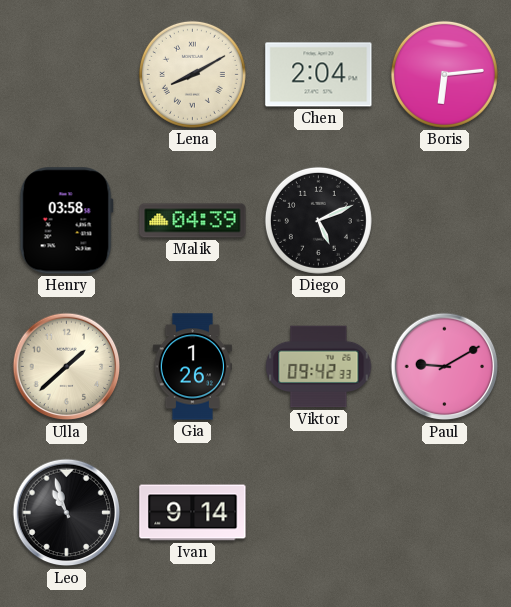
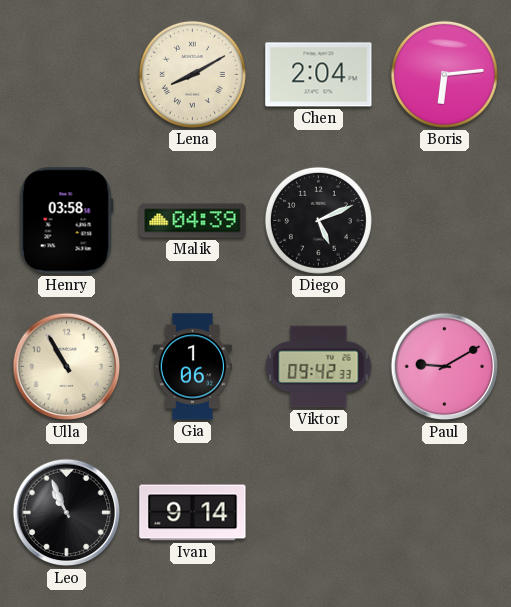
Ulla: 1:38 -> 10:55
Gia: 1:26 -> 1:06
Leo: 10:57 -> 10:56
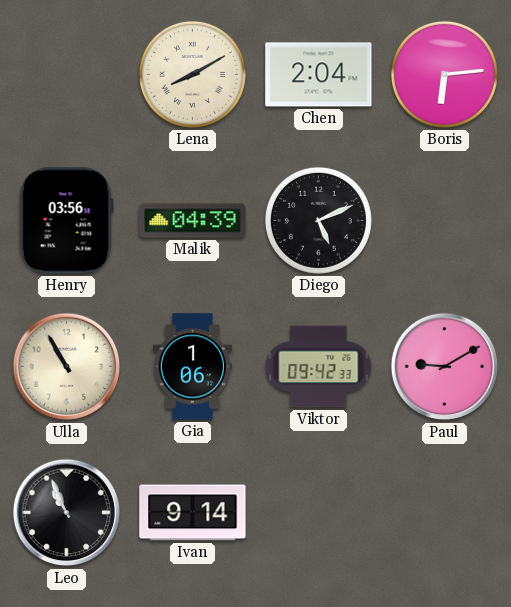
Henry: 03:58 -> 03:56
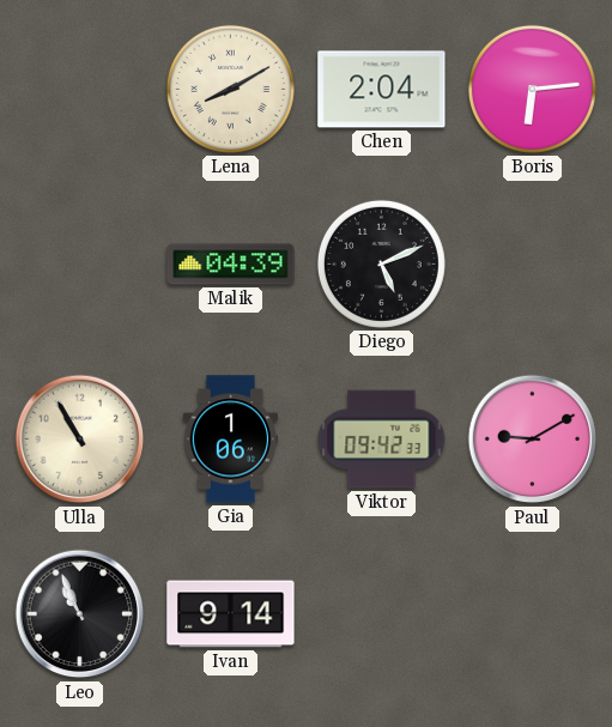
Henry: 03:56 -> none
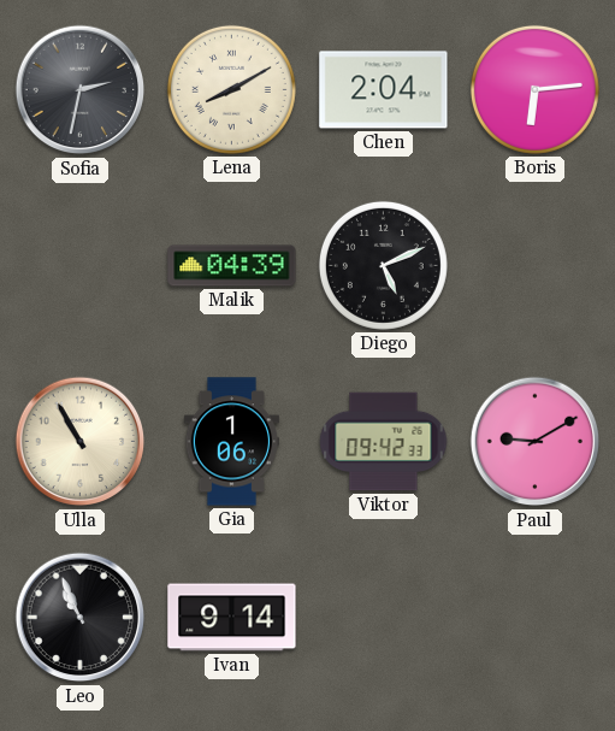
Sofia: none -> 2:32
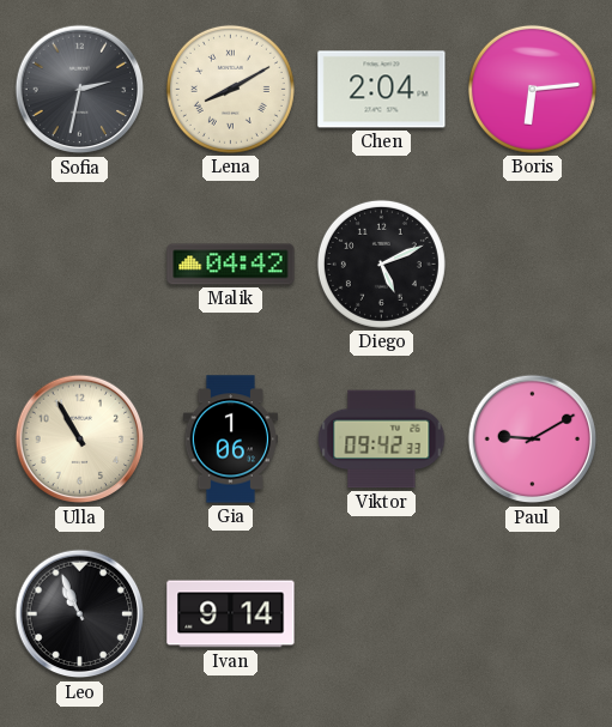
Malik: 04:39 -> 04:42
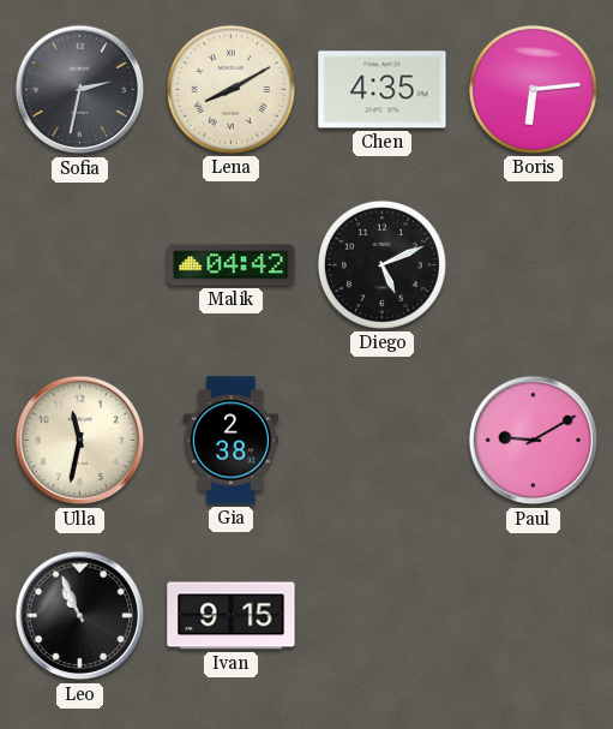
Chen: 2:04 -> 4:35
Ulla: 10:55 -> 11:32
Gia: 1:06 -> 2:38
Viktor: 09:42 -> none
Ivan: 9:14 -> 9:15
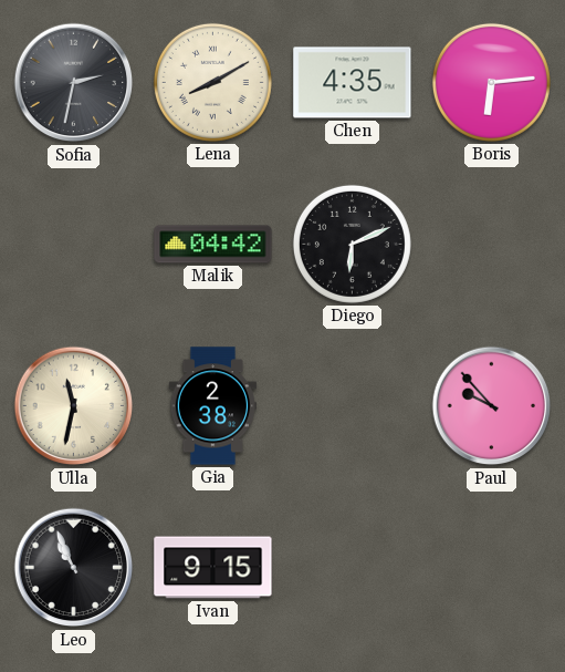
Diego: 5:11 -> 6:11
Paul: 9:10 -> 9:53
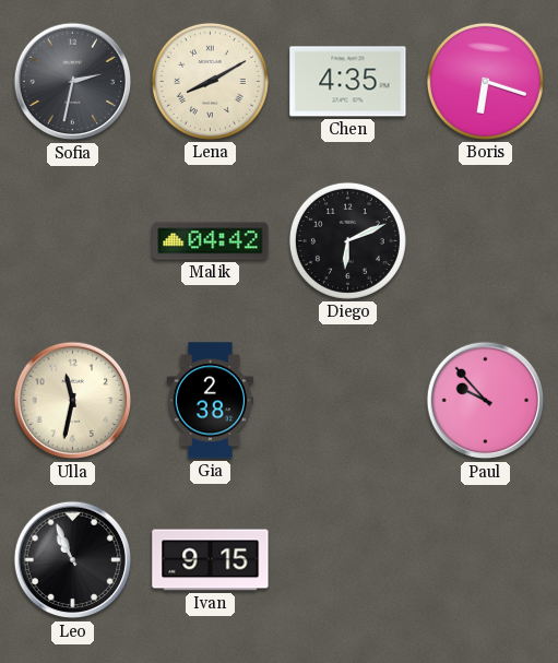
Boris: 6:14 -> 6:18
